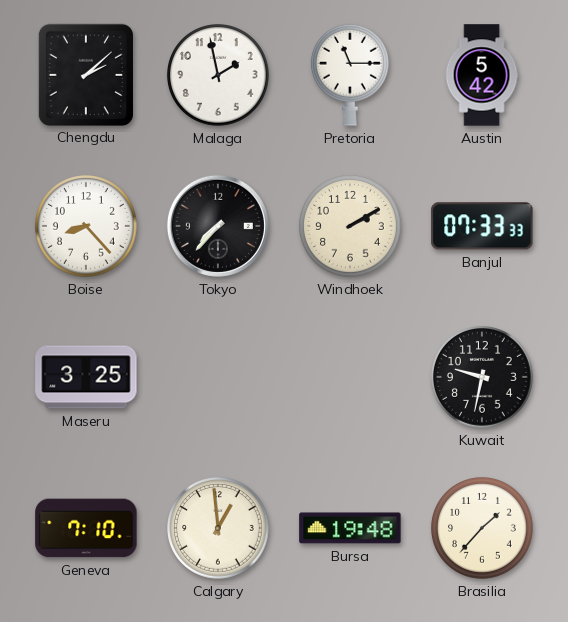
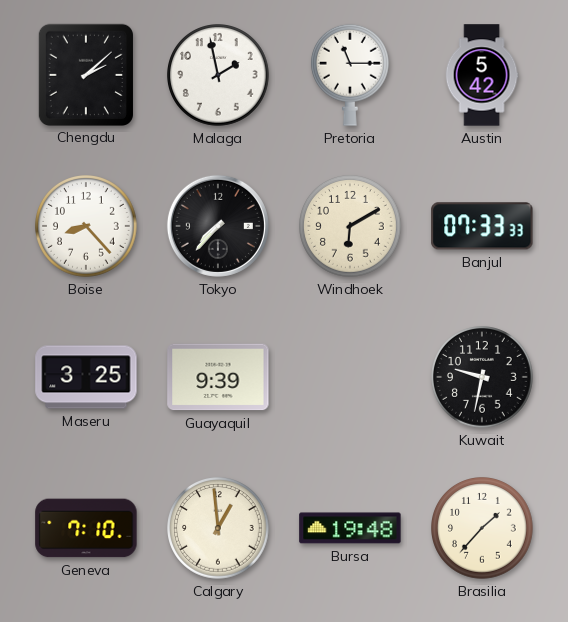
Windhoek: 2:10 -> 6:10
Guayaquil: none -> 9:39
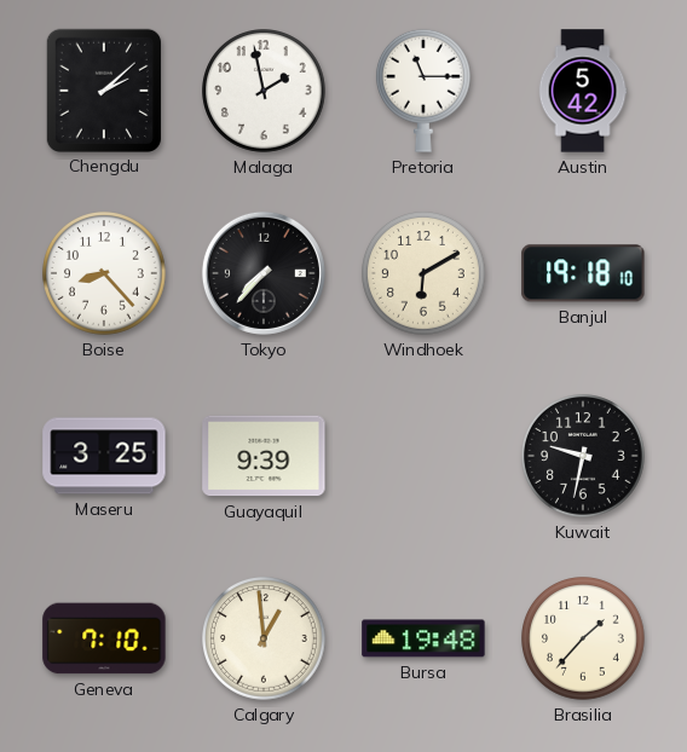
Banjul: 07:33 -> 19:18
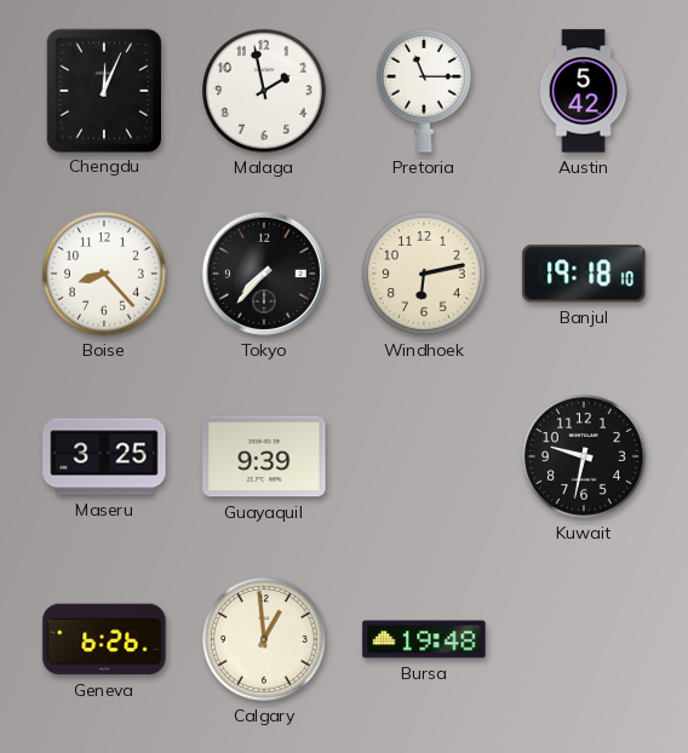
Chengdu: 2:08 -> 12:04
Windhoek: 6:10 -> 6:13
Geneva: 7:10 -> 6:26
Brasilia: 1:37 -> none
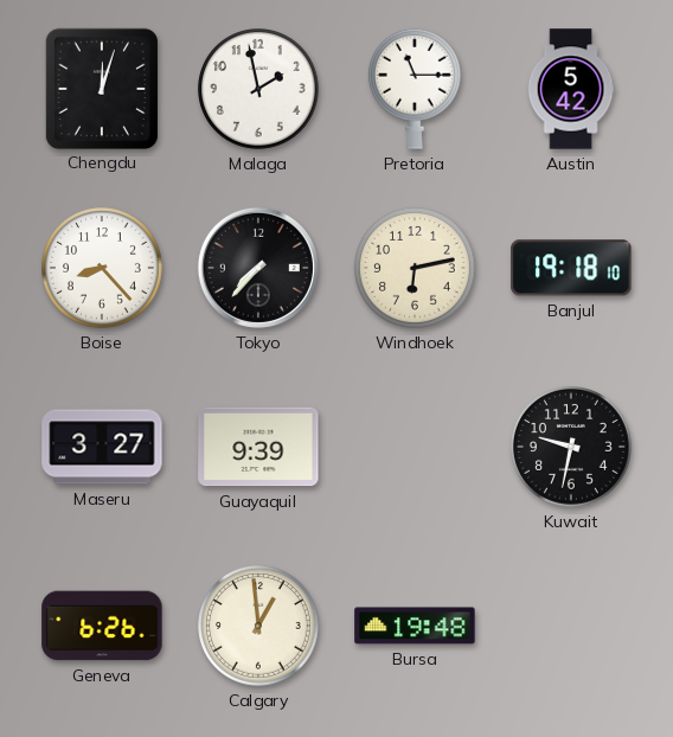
Chengdu: 12:04 -> 12:03
Maseru: 3:25 -> 3:27
